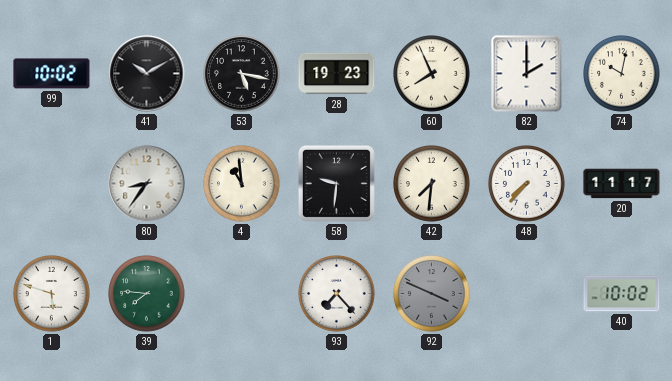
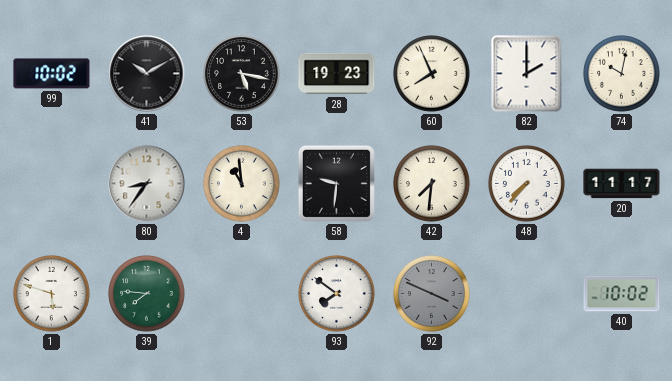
93: 7:23 -> 7:51
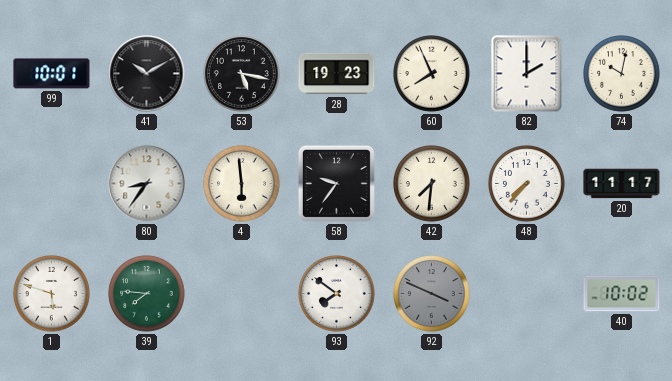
99: 10:02 -> 10:01
4: 10:59 -> 5:59
58: 9:31 -> 9:36
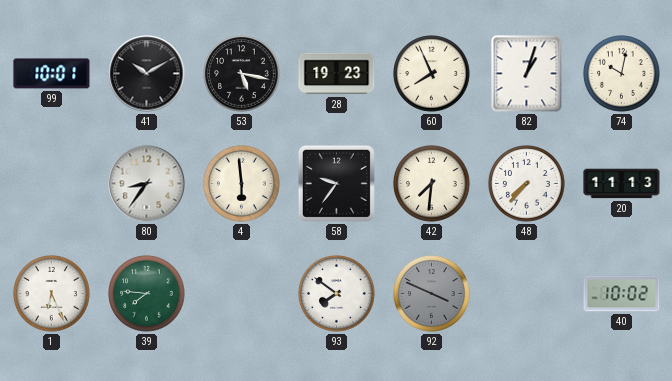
82: 2:00 -> 1:03
20: 11:17 -> 11:13
1: 5:48 -> 6:26
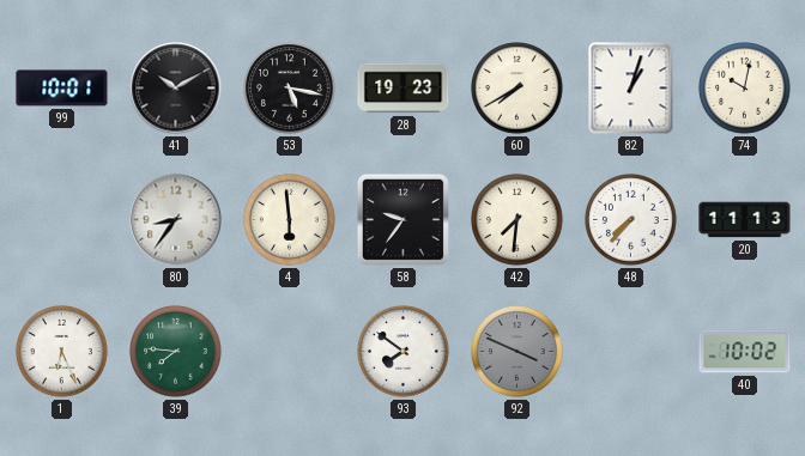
60: 7:56 -> 7:40
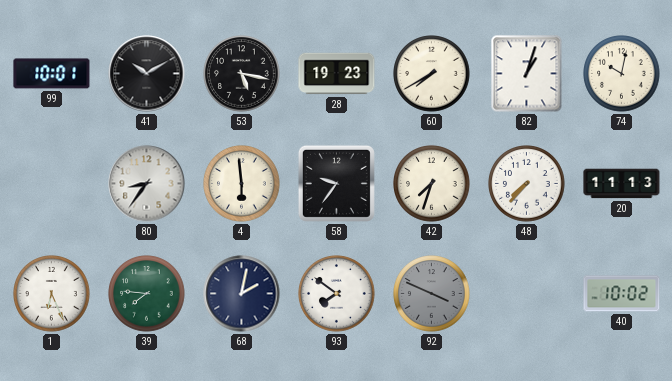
42: 7:31 -> 7:33
68: none -> 2:02
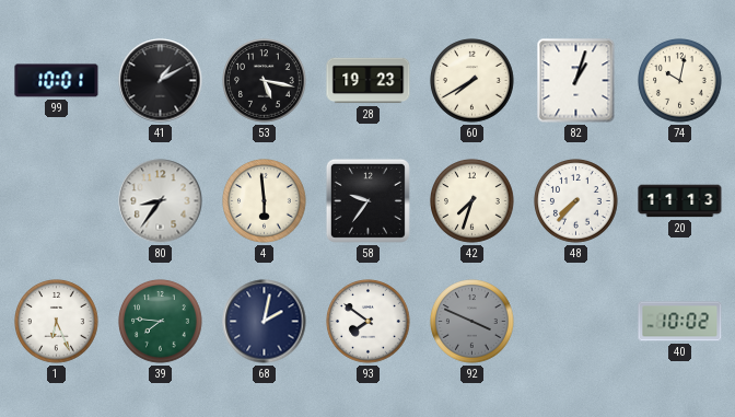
41: 10:10 -> 1:10
